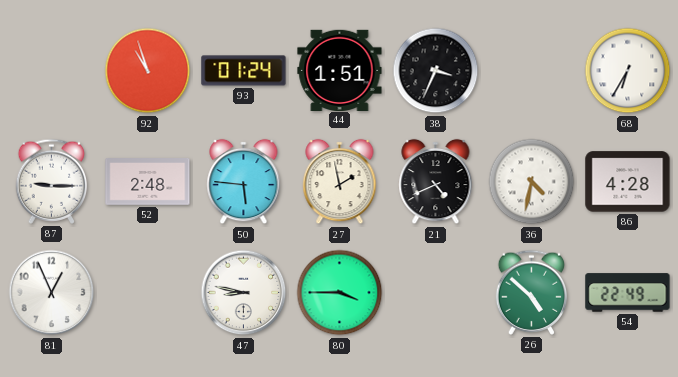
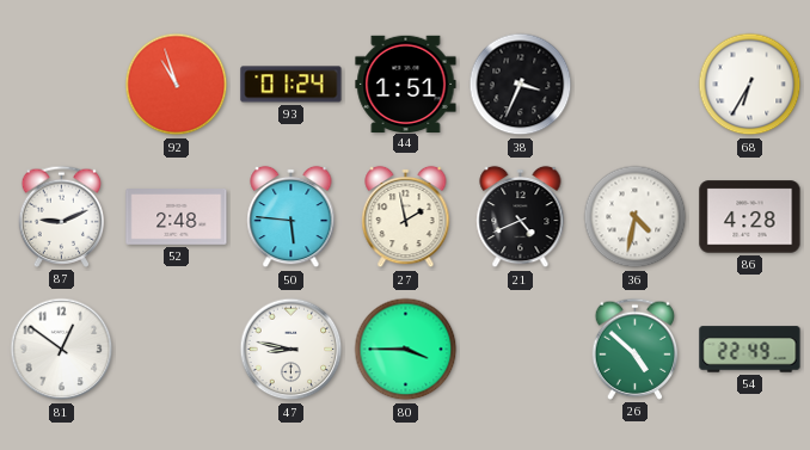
87: 9:15 -> 9:11
81: 12:56 -> 12:51
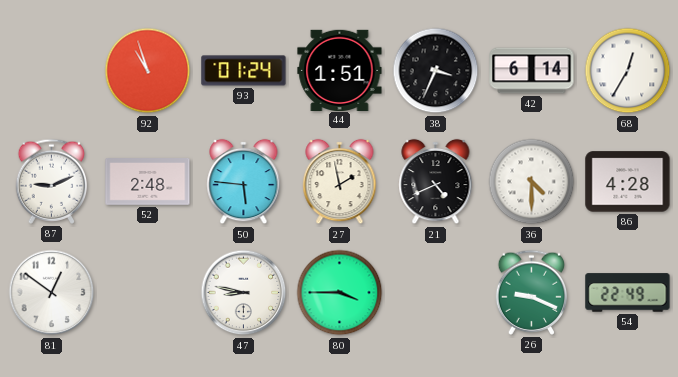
42: none -> 6:14
68: 6:35 -> 12:35
36: 4:32 -> 4:30
26: 4:52 -> 9:19
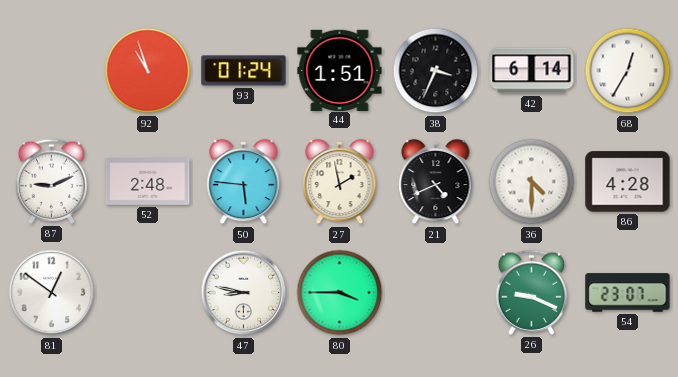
54: 22:49 -> 23:07
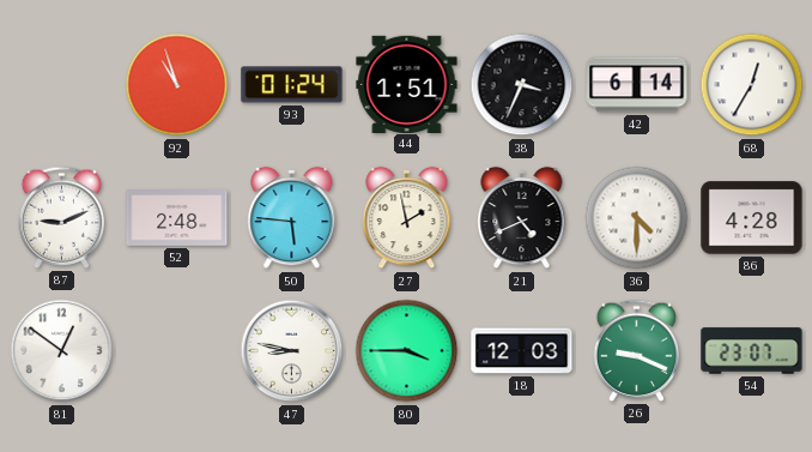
18: none -> 12:03
